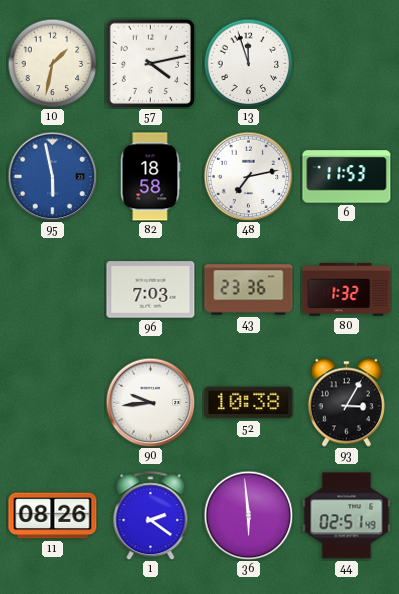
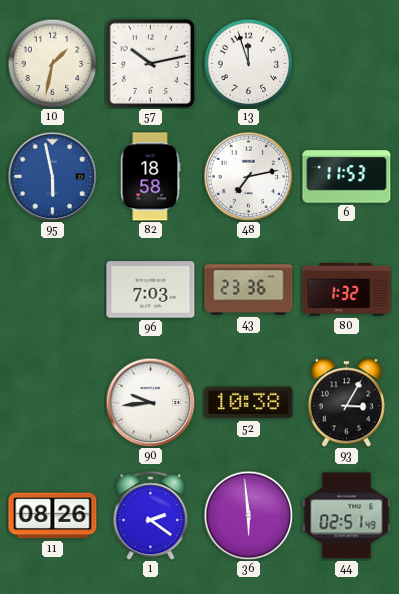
57: 4:13 -> 10:13
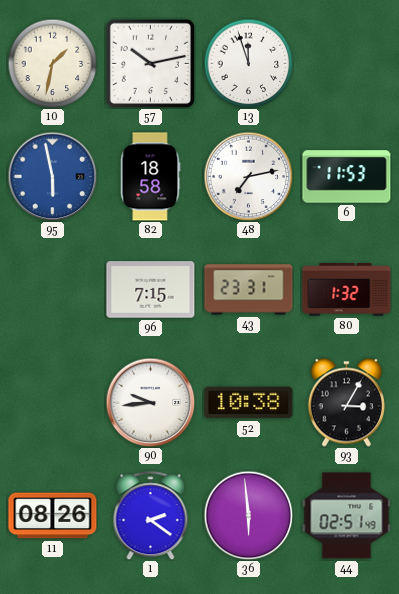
96: 7:03 -> 7:15
43: 23:36 -> 23:31
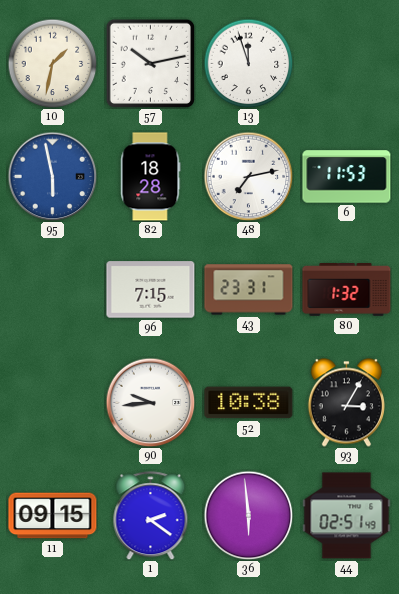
82: 18:58 -> 18:28
11: 08:26 -> 09:15
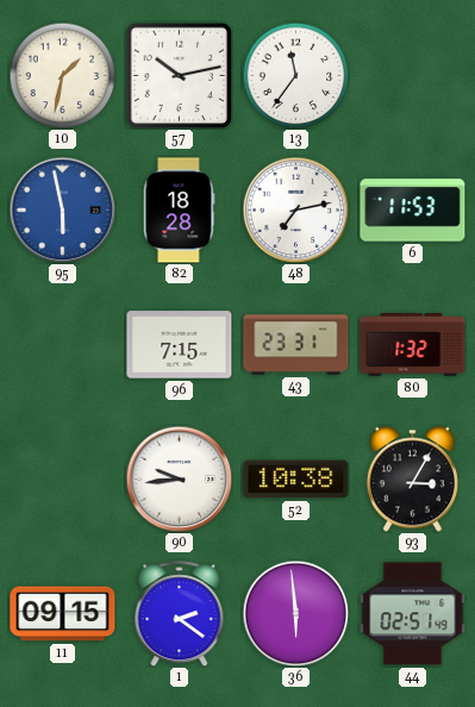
13: 11:57 -> 11:36
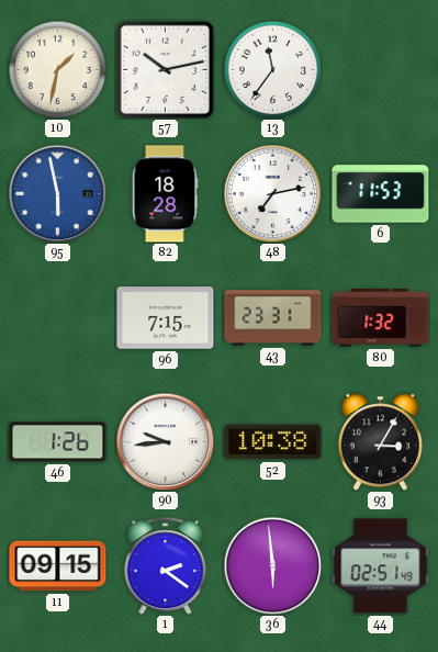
46: none -> 1:26
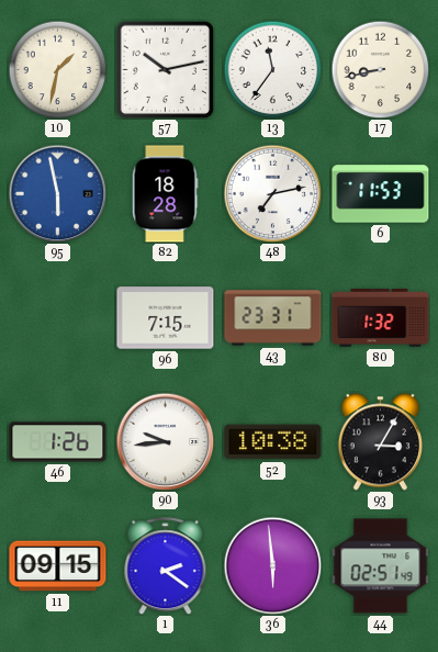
17: none -> 8:43
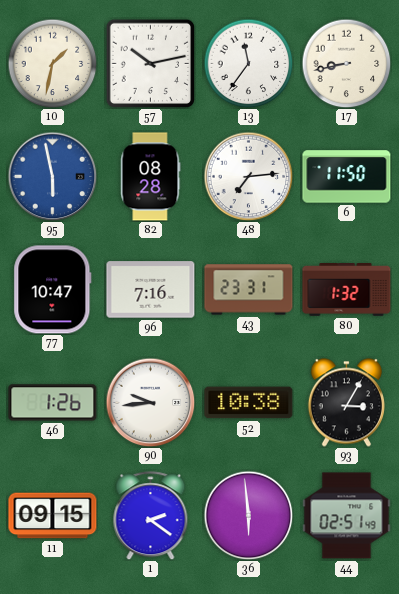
82: 18:28 -> 08:28
48: 7:13 -> 7:14
6: 11:53 -> 11:50
77: none -> 10:47
96: 7:15 -> 7:16
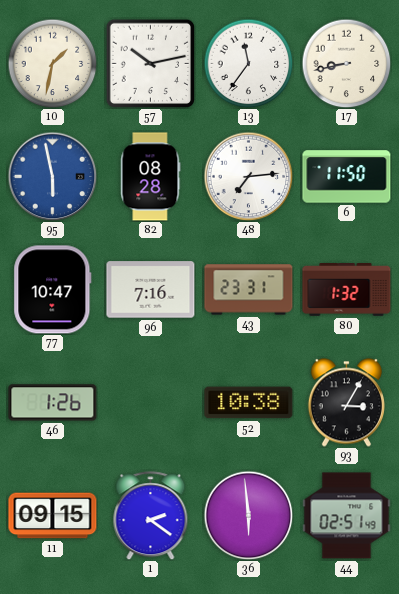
90: 9:44 -> none
